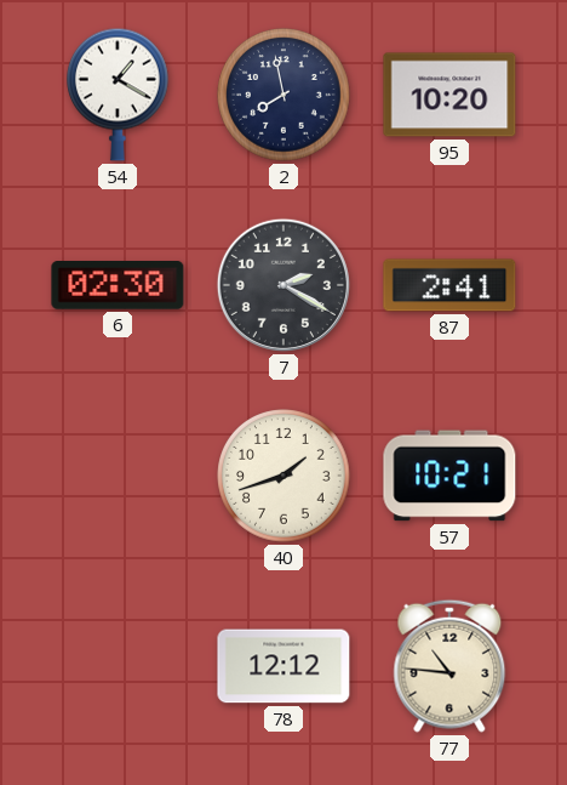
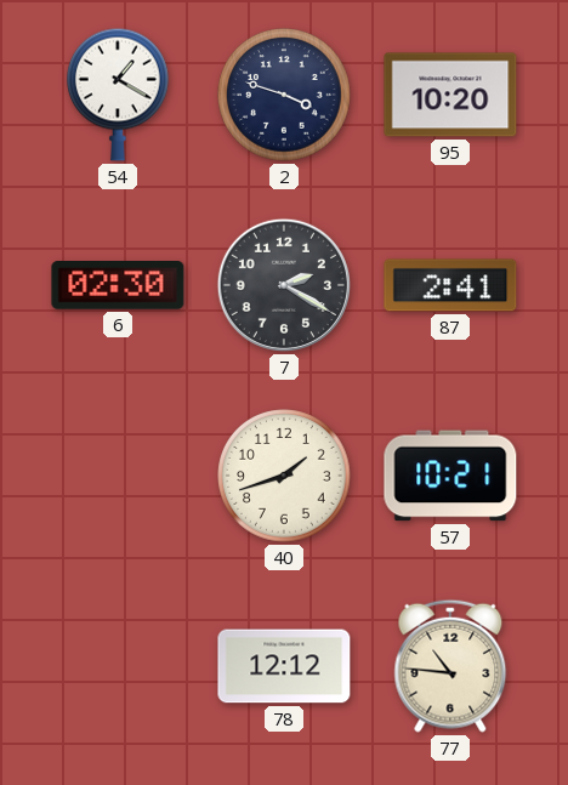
2: 7:58 -> 3:48
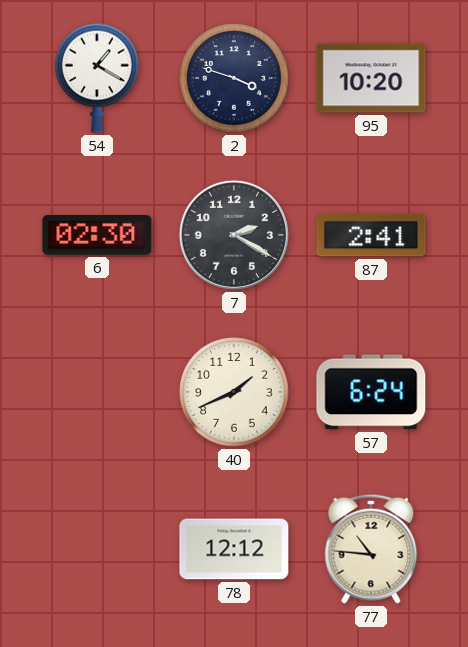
40: 1:42 -> 1:41
57: 10:21 -> 6:24
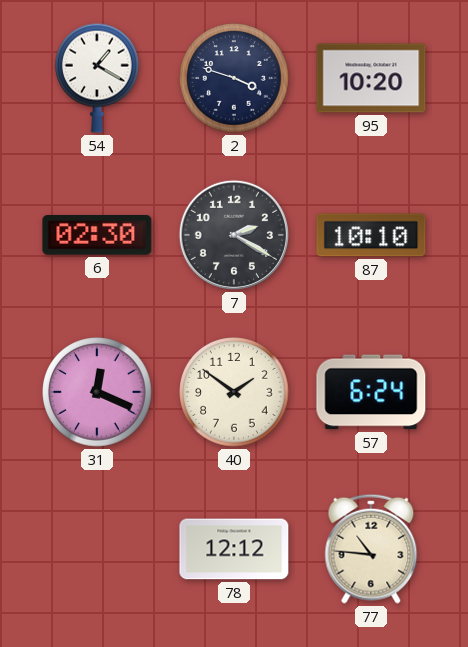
87: 2:41 -> 10:10
31: none -> 12:19
40: 1:41 -> 1:51
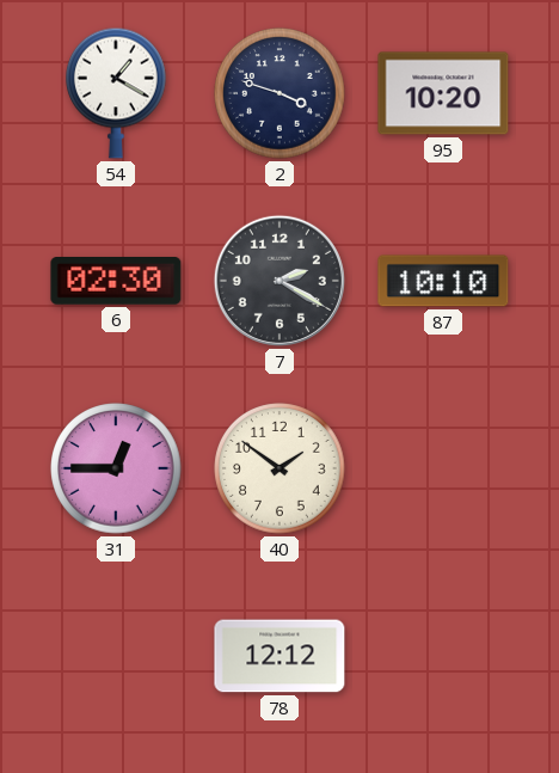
31: 12:19 -> 12:45
57: 6:24 -> none
77: 10:46 -> none
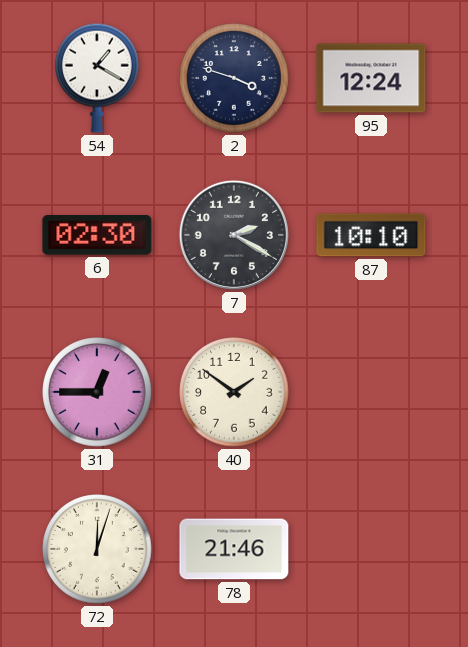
95: 10:20 -> 12:24
72: none -> 12:03
78: 12:12 -> 21:46
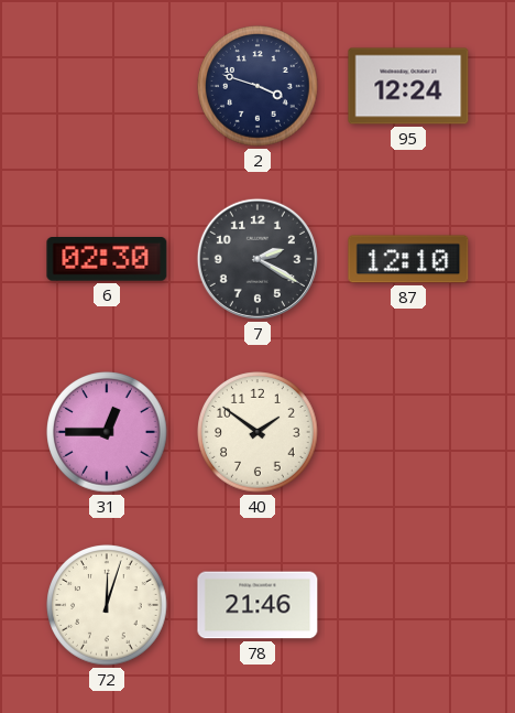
54: 1:20 -> none
87: 10:10 -> 12:10
